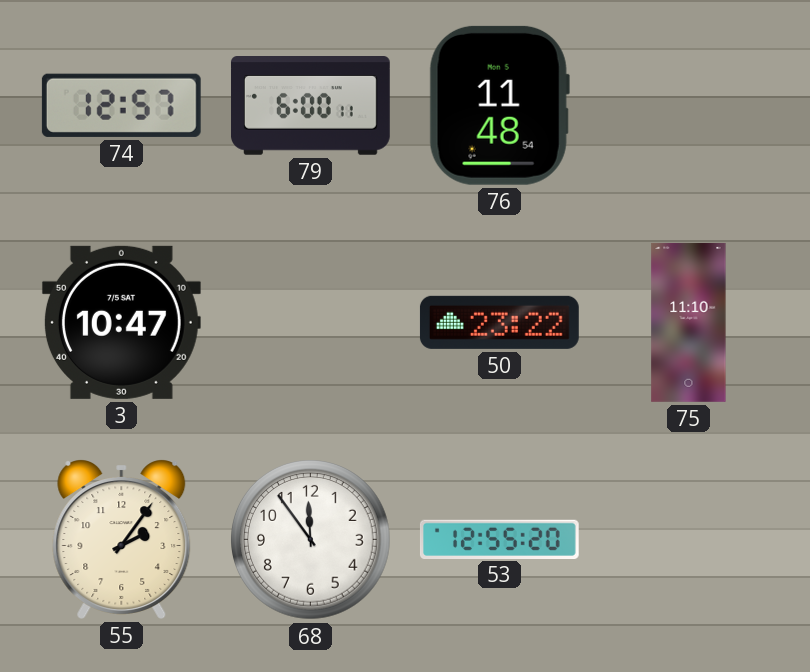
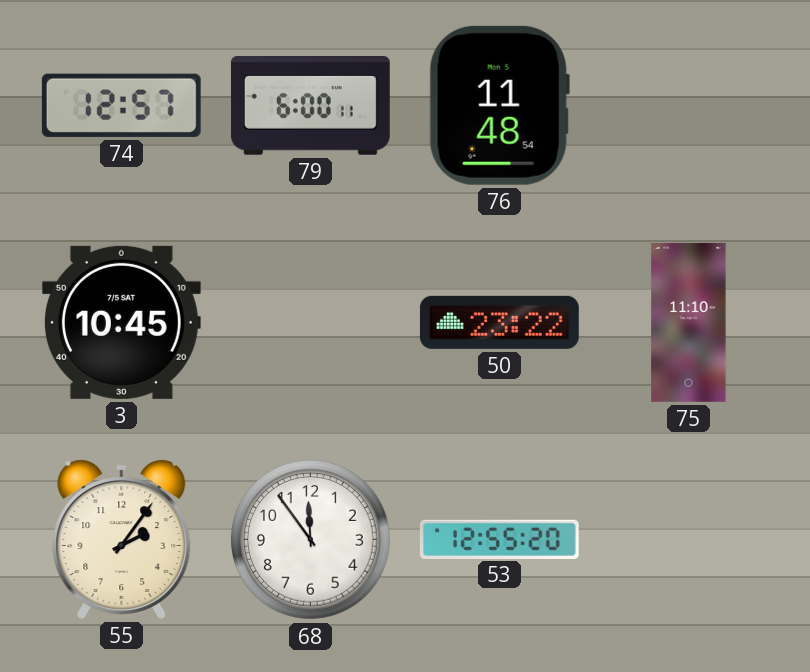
3: 10:47 -> 10:45
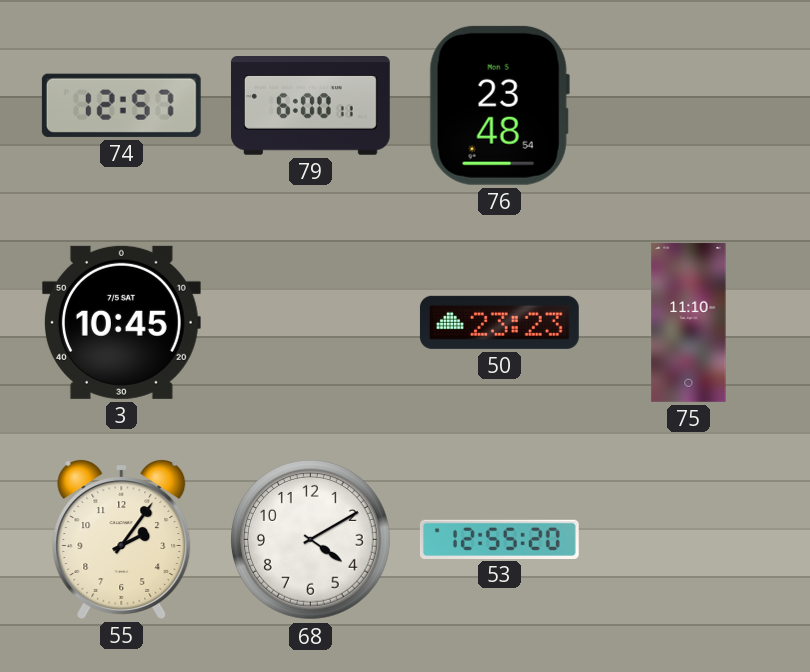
76: 11:48 -> 23:48
50: 23:22 -> 23:23
68: 11:54 -> 4:10
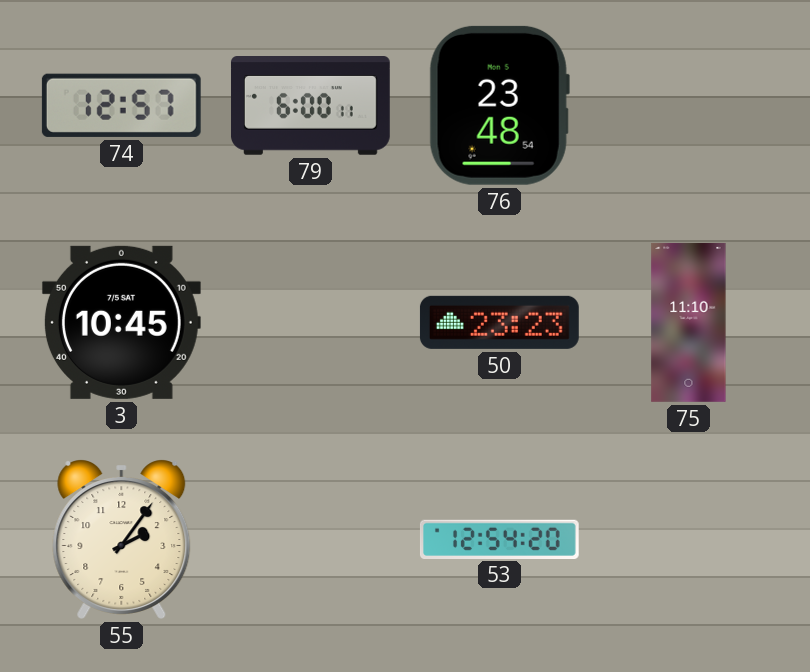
68: 4:10 -> none
53: 12:55 -> 12:54
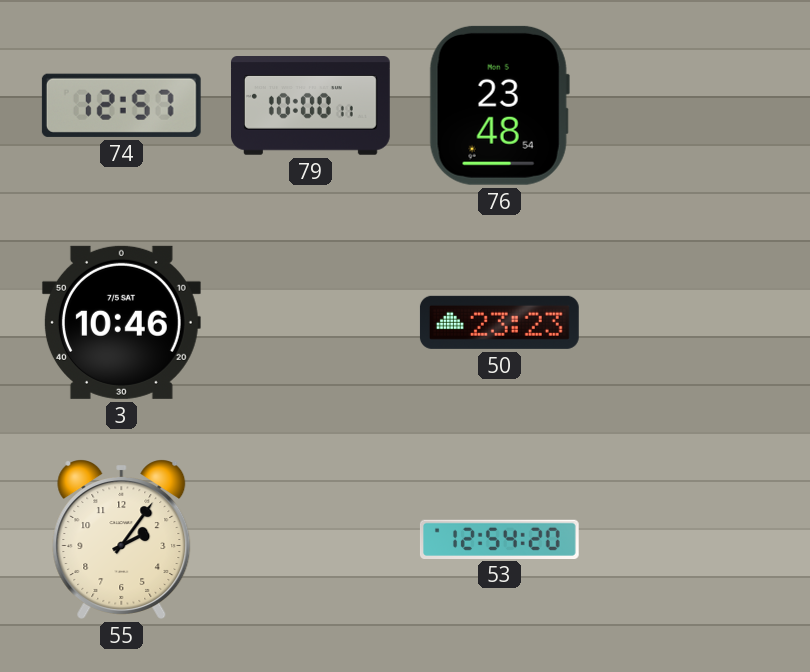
79: 6:00 -> 10:00
3: 10:45 -> 10:46
75: 11:10 -> none
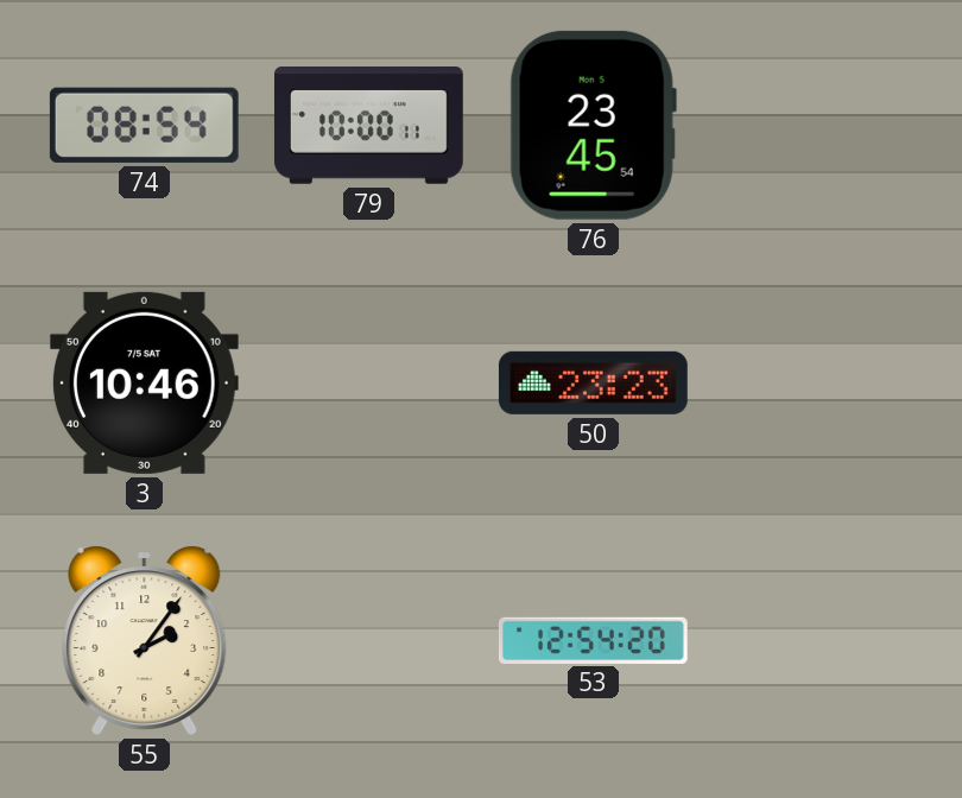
74: 12:57 -> 08:54
76: 23:48 -> 23:45
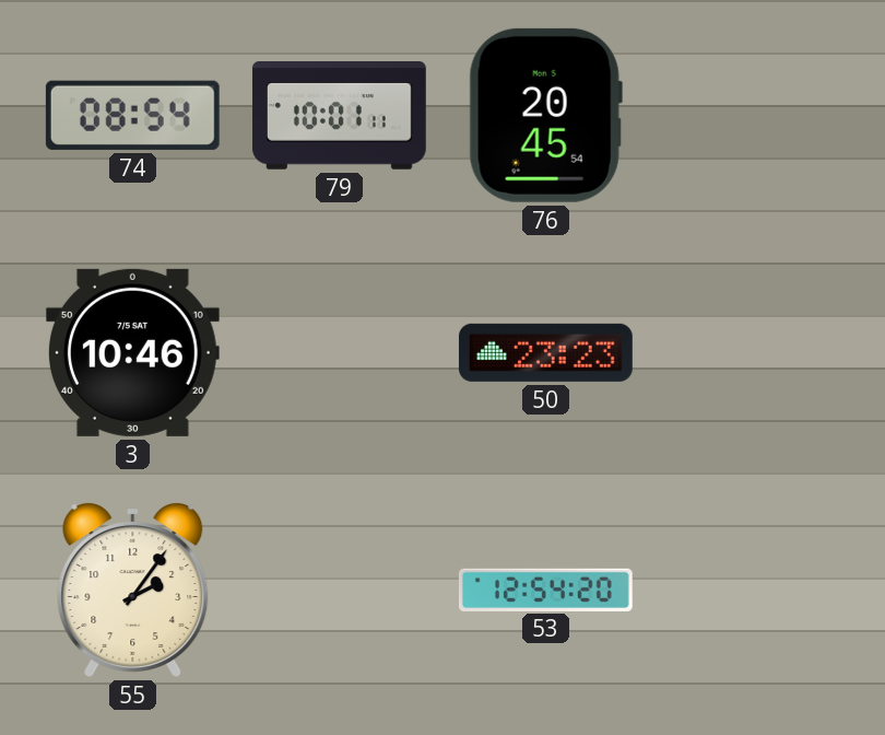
79: 10:00 -> 10:01
76: 23:45 -> 20:45
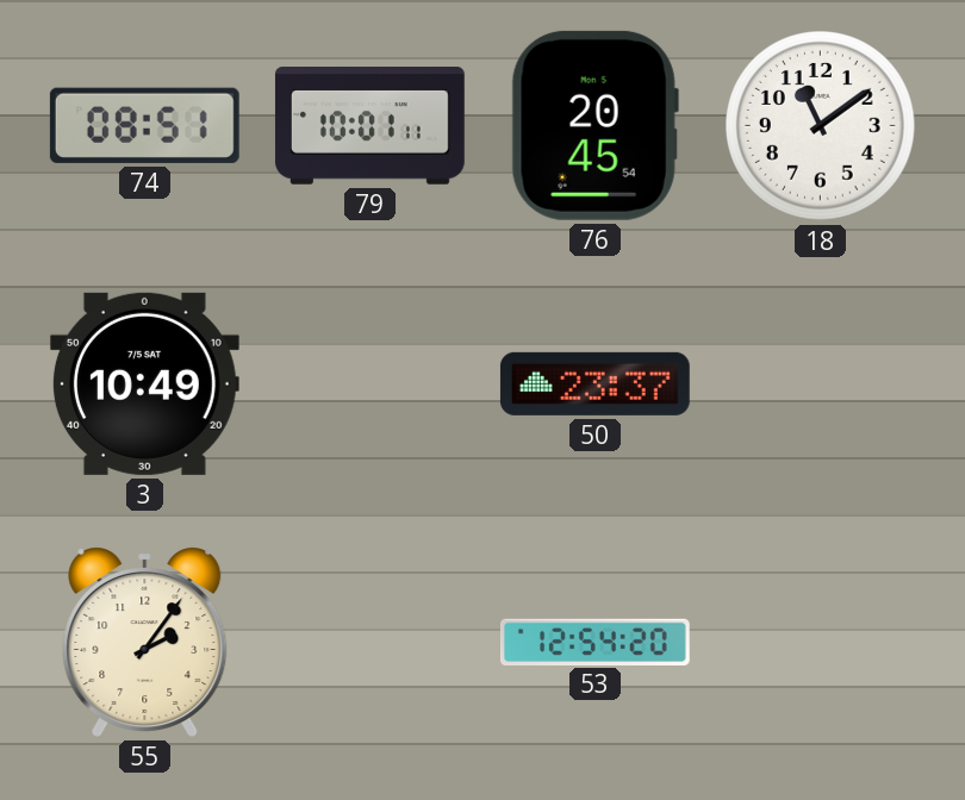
74: 08:54 -> 08:51
18: none -> 11:09
3: 10:46 -> 10:49
50: 23:23 -> 23:37
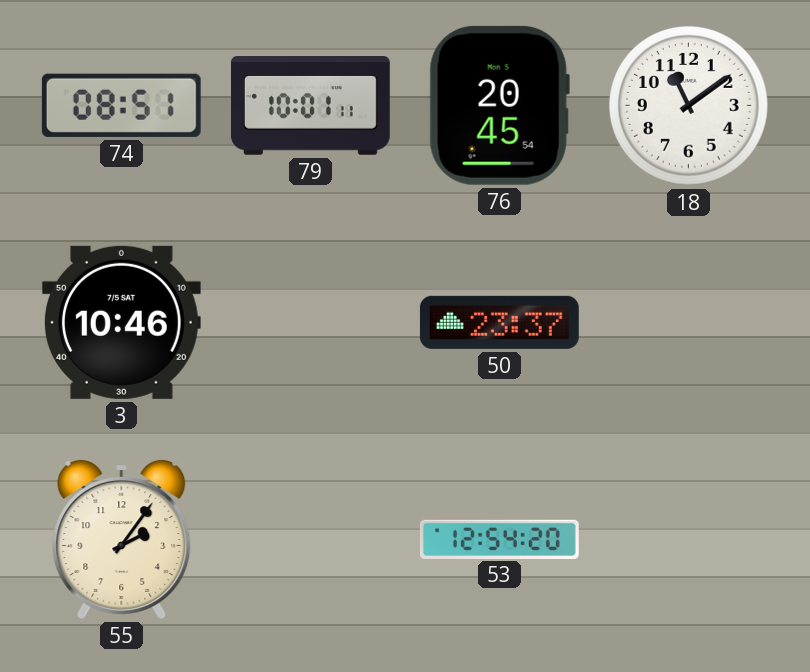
3: 10:49 -> 10:46
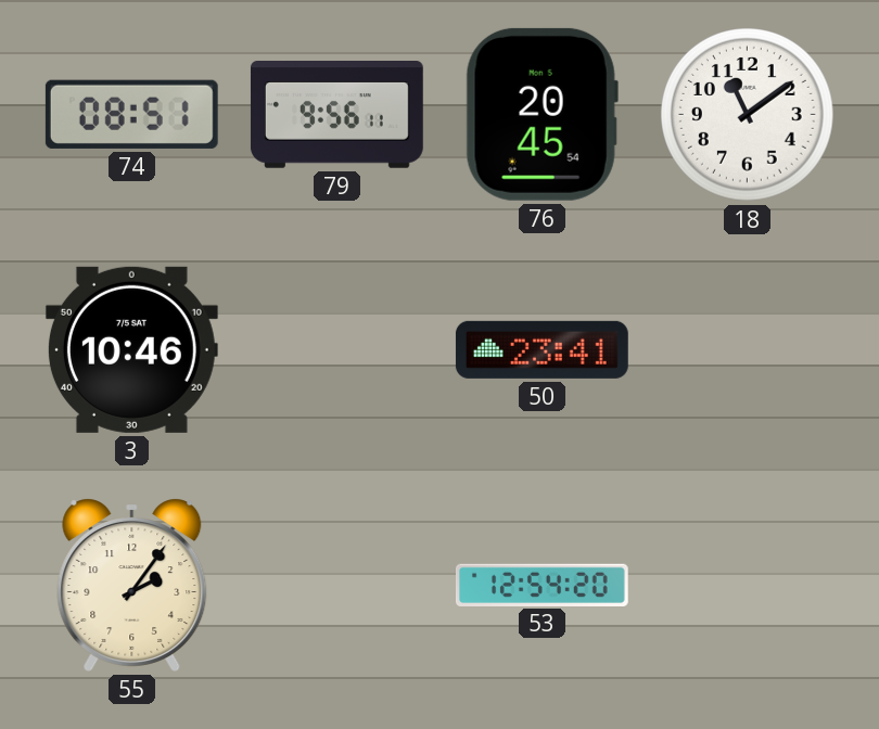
79: 10:01 -> 9:56
50: 23:37 -> 23:41
